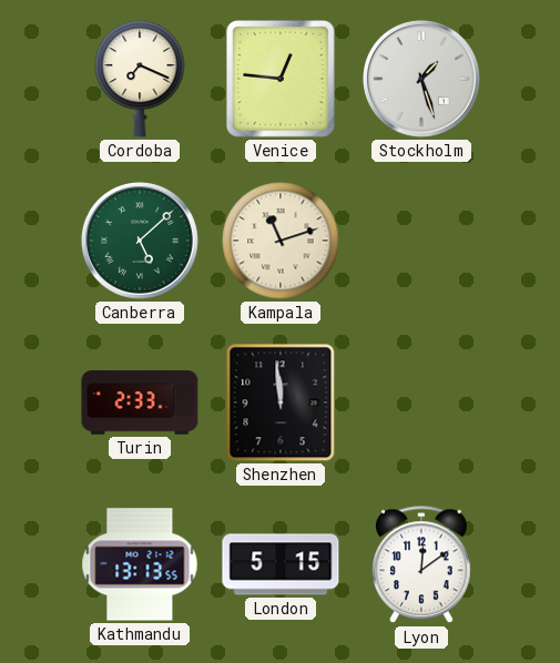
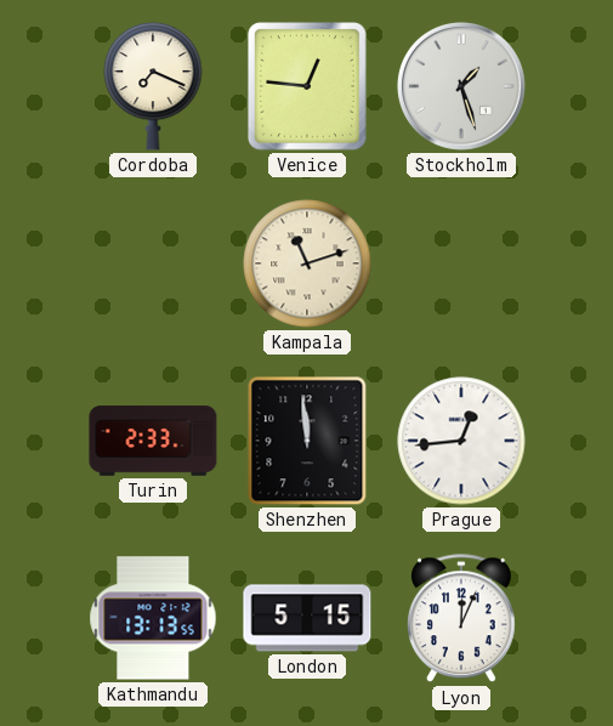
Canberra: 5:08 -> none
Prague: none -> 12:44
Lyon: 12:09 -> 12:04
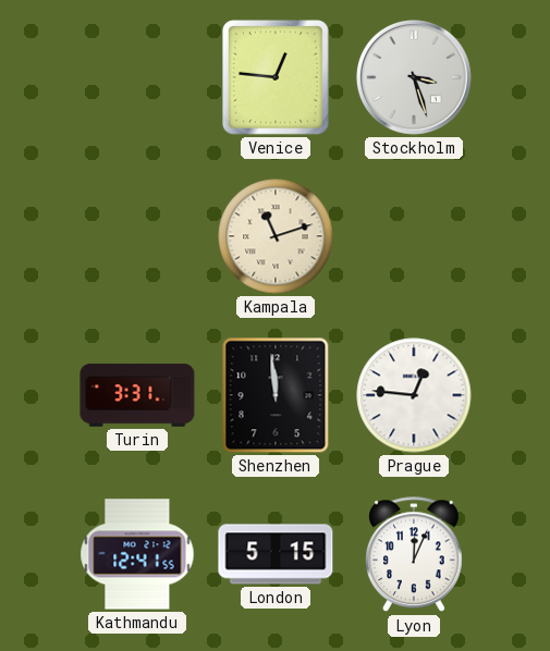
Cordoba: 7:19 -> none
Stockholm: 1:27 -> 3:27
Turin: 2:33 -> 3:31
Prague: 12:44 -> 12:46
Kathmandu: 13:13 -> 12:41
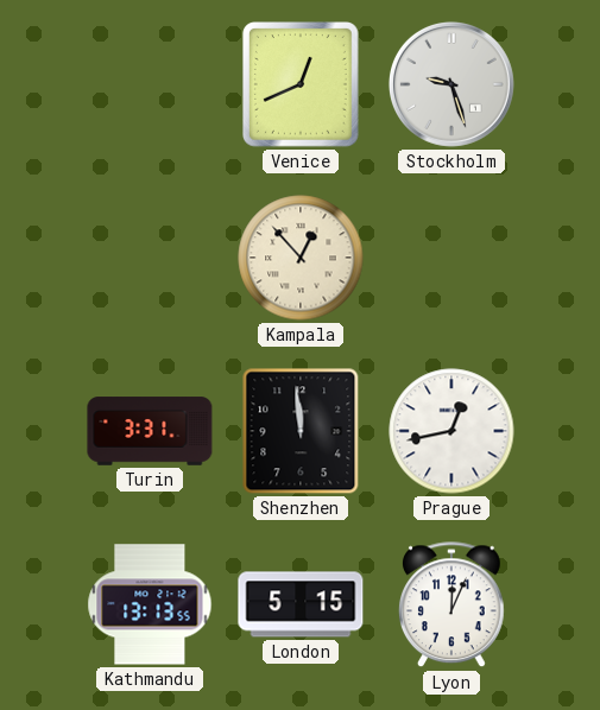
Venice: 12:46 -> 12:41
Stockholm: 3:27 -> 9:27
Kampala: 11:12 -> 12:53
Prague: 12:46 -> 12:43
Kathmandu: 12:41 -> 13:13
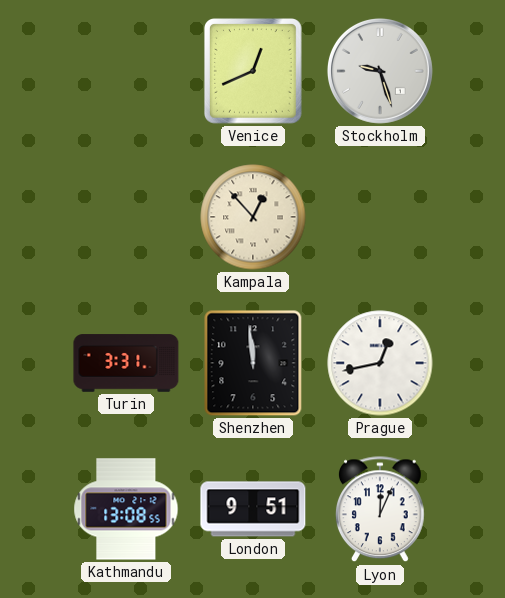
Kathmandu: 13:13 -> 13:08
London: 5:15 -> 9:51
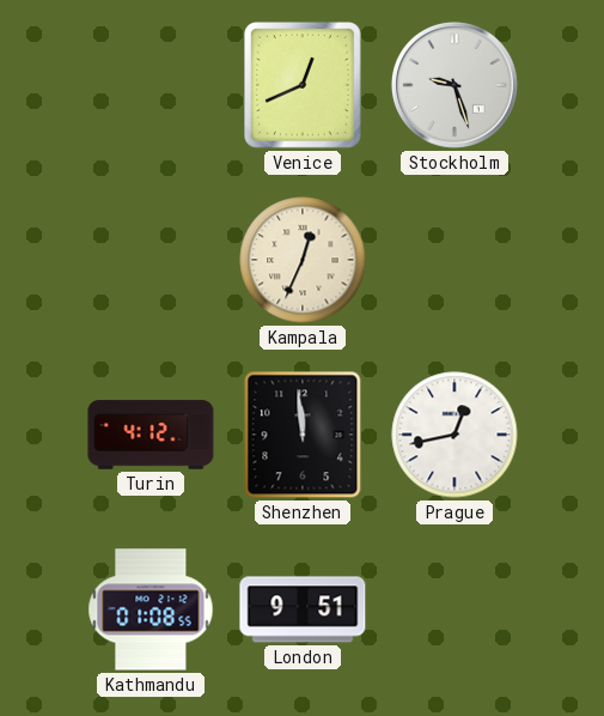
Kampala: 12:53 -> 12:34
Turin: 3:31 -> 4:12
Kathmandu: 13:08 -> 01:08
Lyon: 12:04 -> none
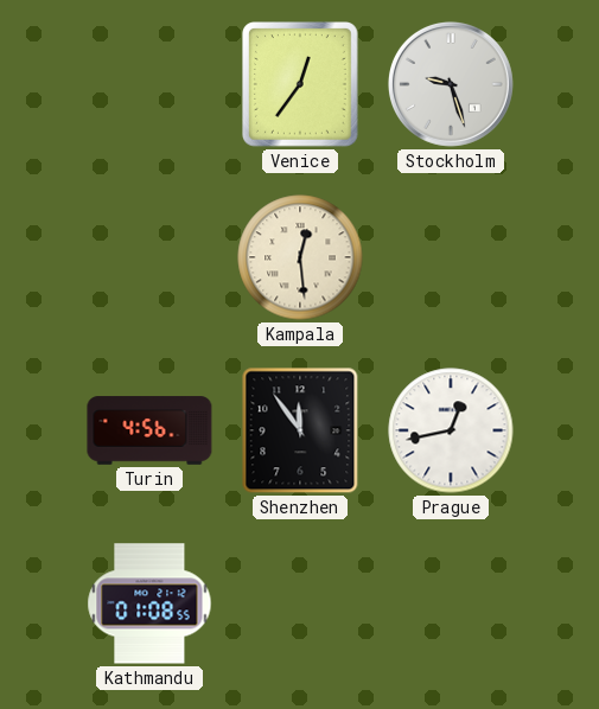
Venice: 12:41 -> 12:36
Kampala: 12:34 -> 12:29
Turin: 4:12 -> 4:56
Shenzhen: 11:59 -> 11:54
London: 9:51 -> none
